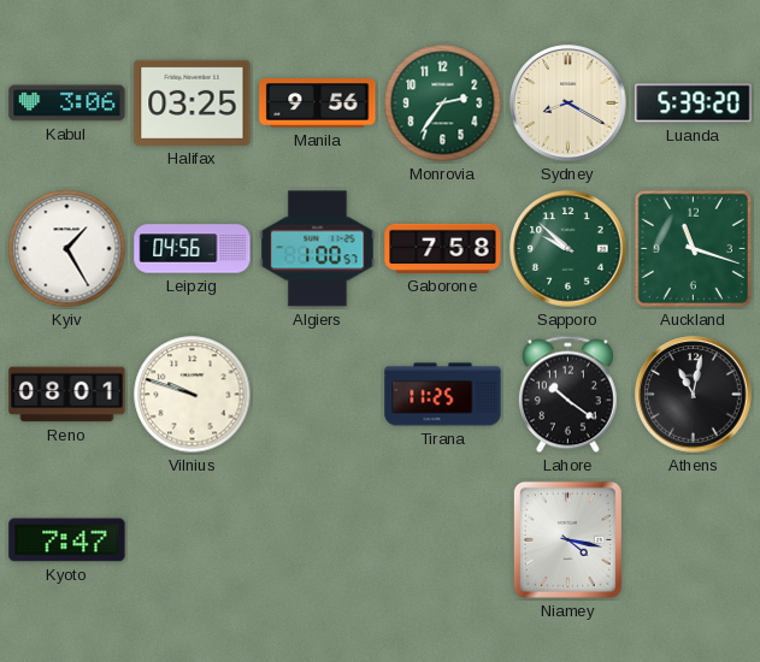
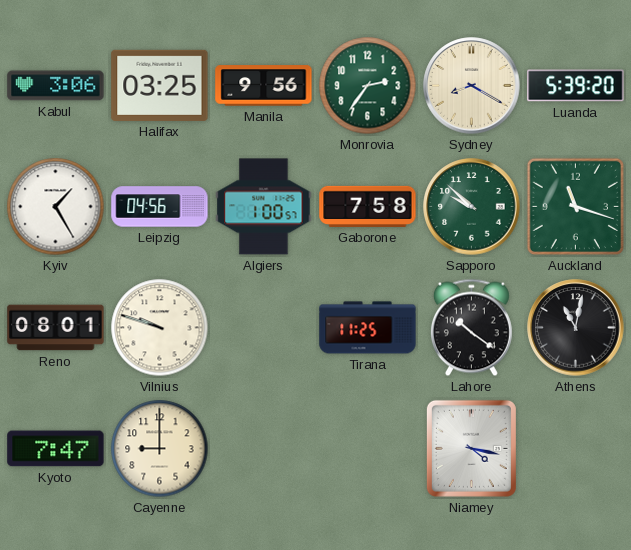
Cayenne: none -> 9:00
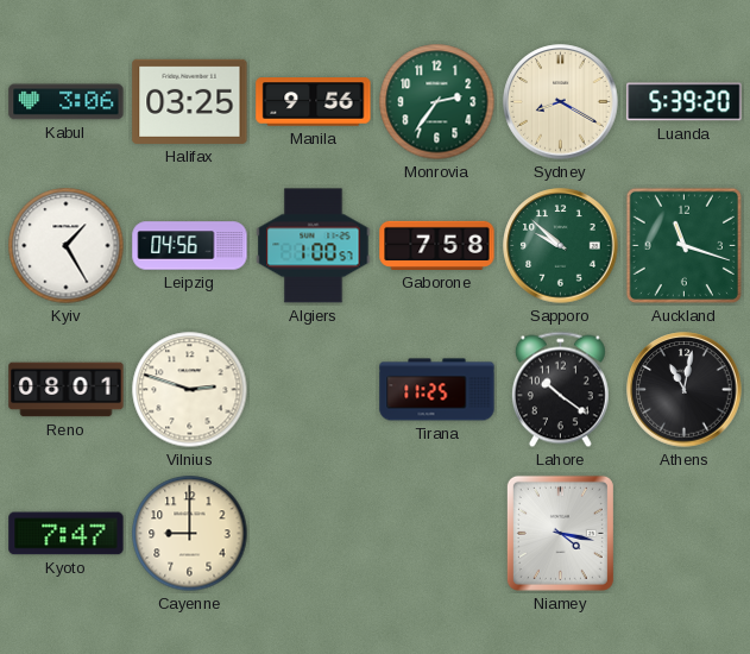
Vilnius: 9:48 -> 2:48
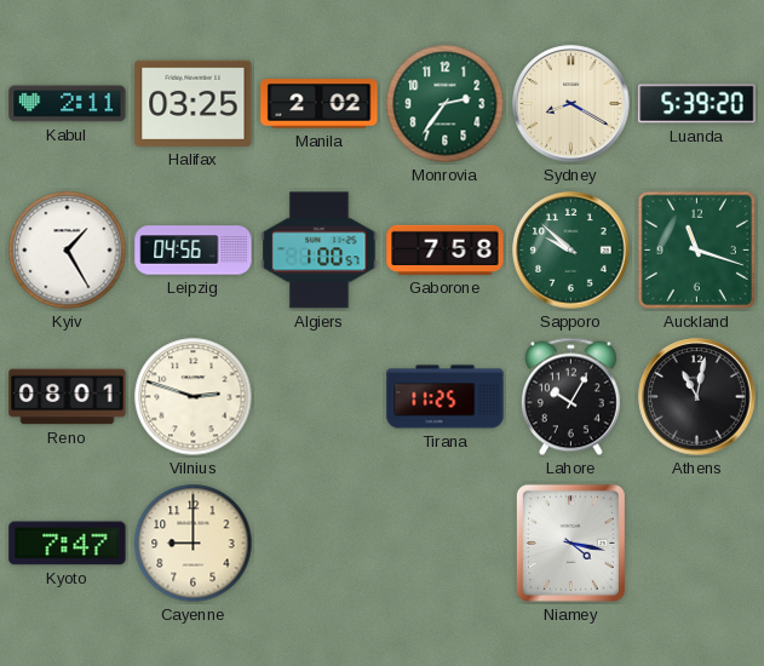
Kabul: 3:06 -> 2:11
Manila: 9:56 -> 2:02
Lahore: 10:21 -> 10:05
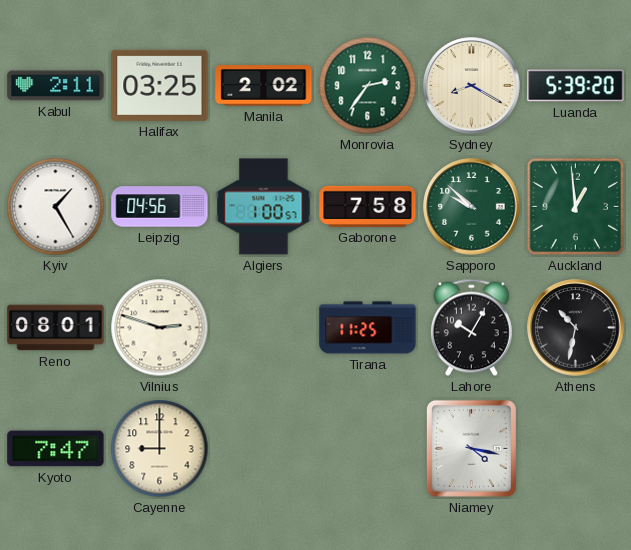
Auckland: 11:18 -> 12:59
Athens: 11:02 -> 10:32
